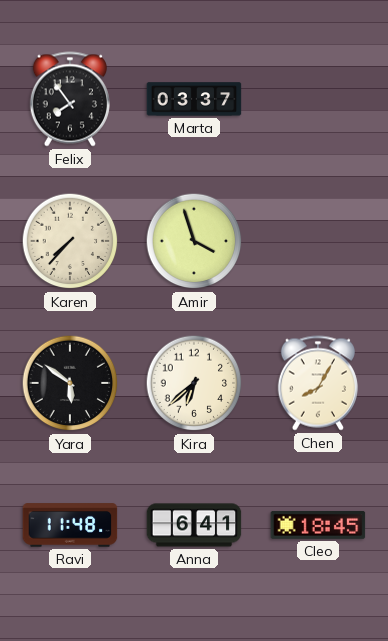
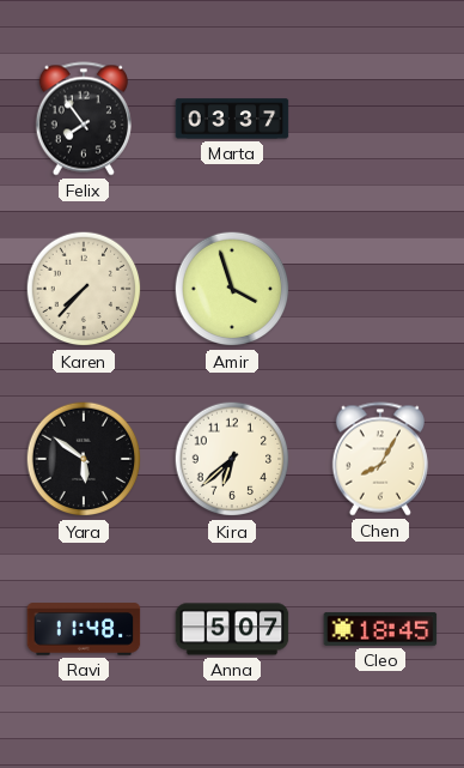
Anna: 6:41 -> 5:07
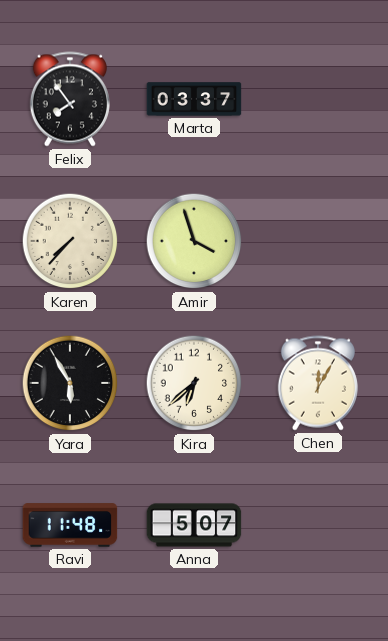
Yara: 5:51 -> 5:55
Chen: 8:05 -> 12:05
Cleo: 18:45 -> none
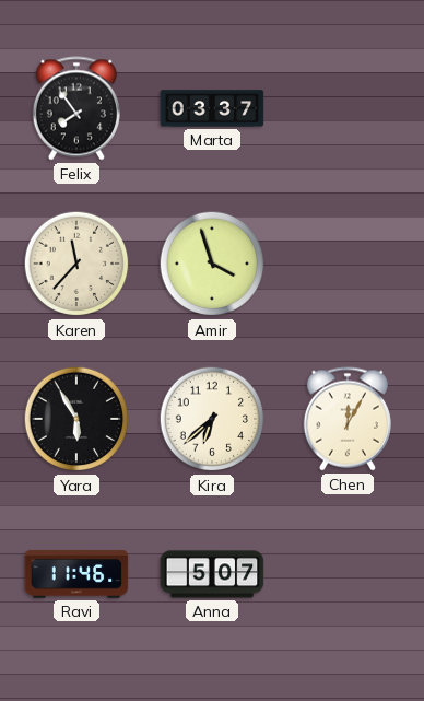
Karen: 7:37 -> 11:37
Ravi: 11:48 -> 11:46
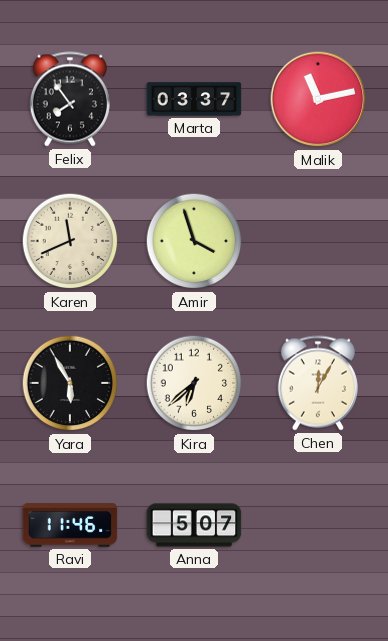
Malik: none -> 11:13
Karen: 11:37 -> 11:41
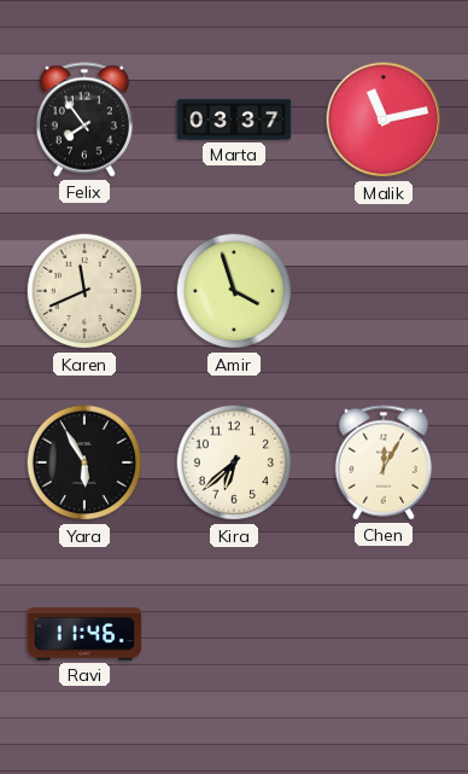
Anna: 5:07 -> none
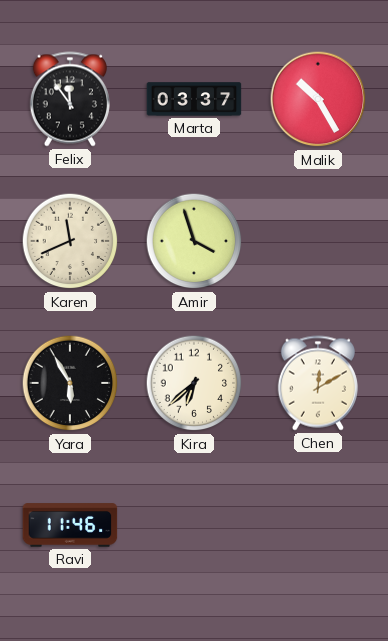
Felix: 7:54 -> 11:54
Malik: 11:13 -> 10:25
Chen: 12:05 -> 12:10
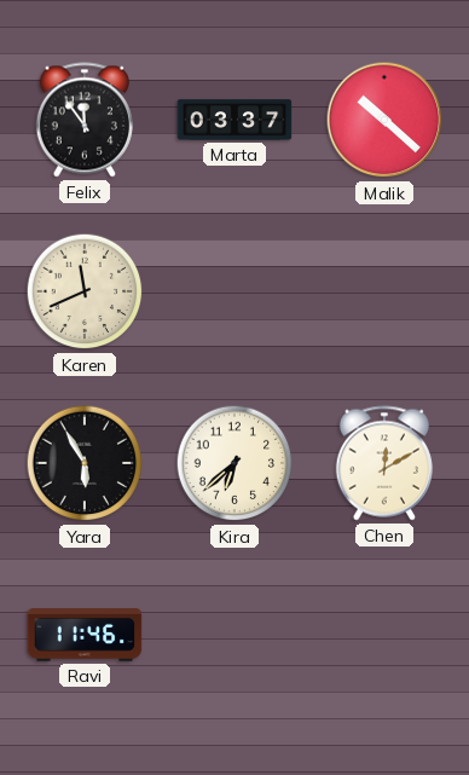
Malik: 10:25 -> 10:22
Amir: 3:57 -> none
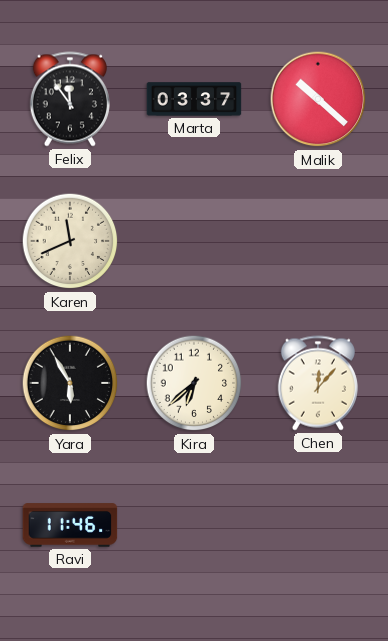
Chen: 12:10 -> 12:07
